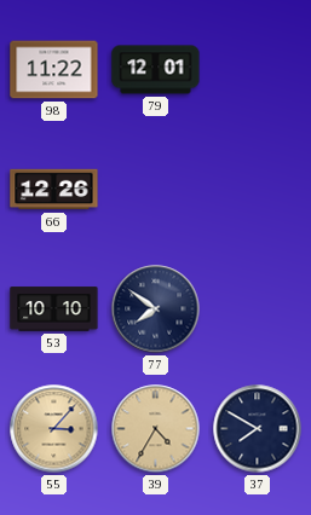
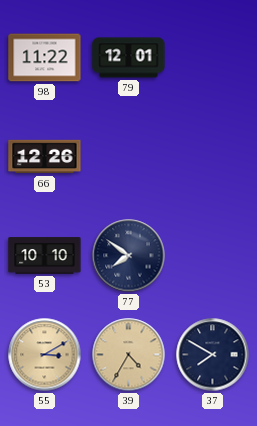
55: 3:07 -> 3:10
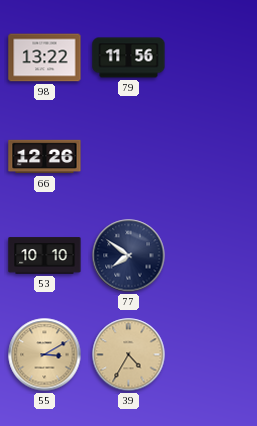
98: 11:22 -> 13:22
79: 12:01 -> 11:56
37: 7:50 -> none
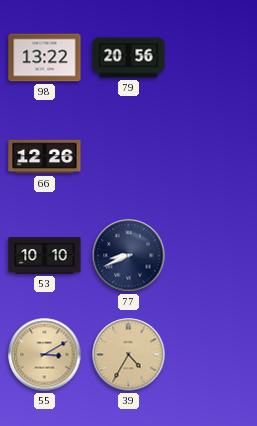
79: 11:56 -> 20:56
77: 7:51 -> 8:41
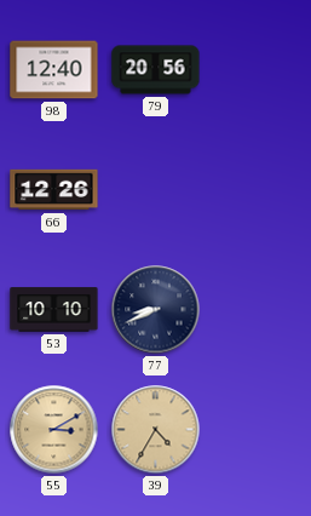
98: 13:22 -> 12:40
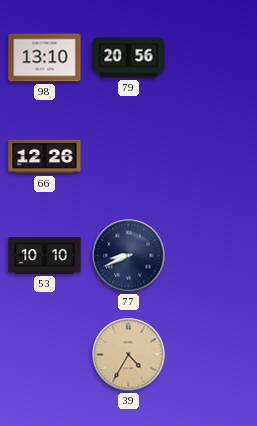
98: 12:40 -> 13:10
55: 3:10 -> none
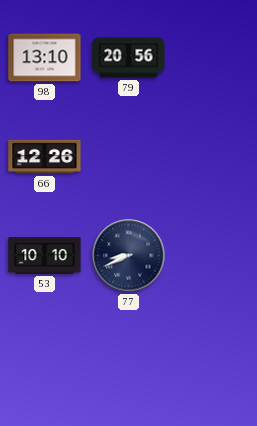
39: 4:35 -> none
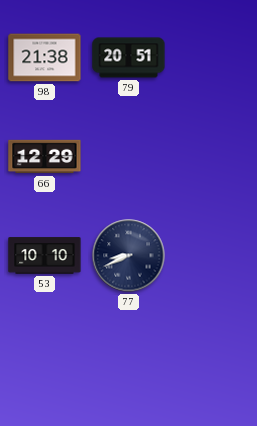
98: 13:10 -> 21:38
79: 20:56 -> 20:51
66: 12:26 -> 12:29
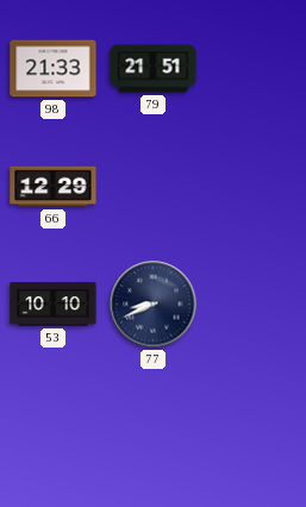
98: 21:38 -> 21:33
79: 20:51 -> 21:51
